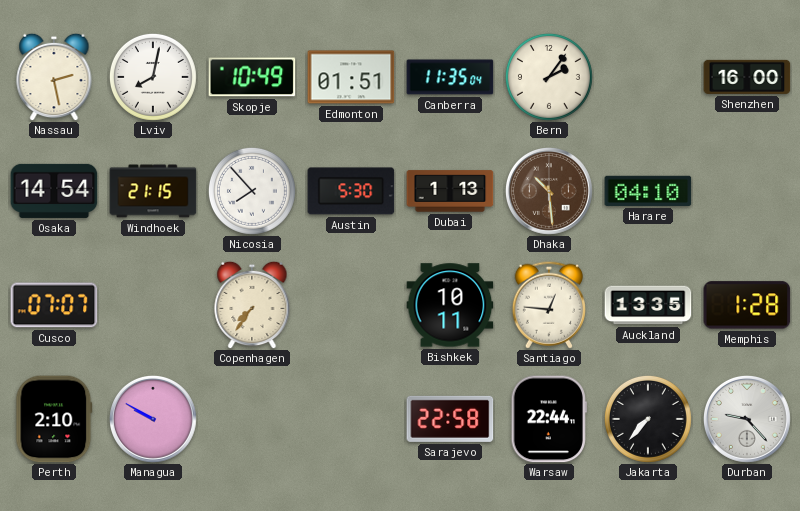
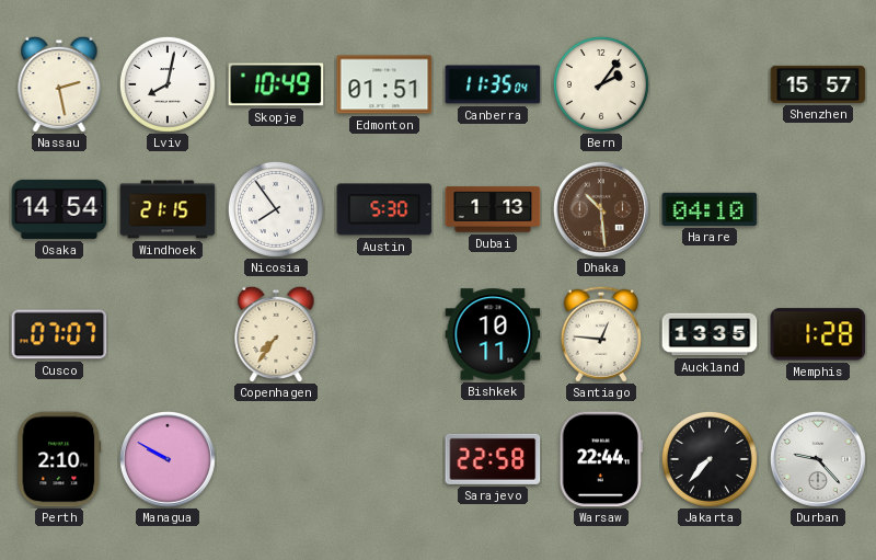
Shenzhen: 16:00 -> 15:57
Nicosia: 7:53 -> 7:54
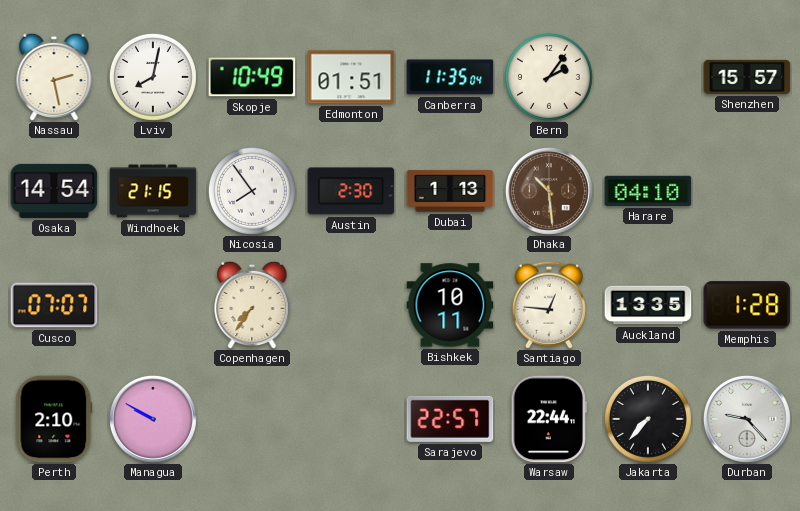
Austin: 5:30 -> 2:30
Sarajevo: 22:58 -> 22:57
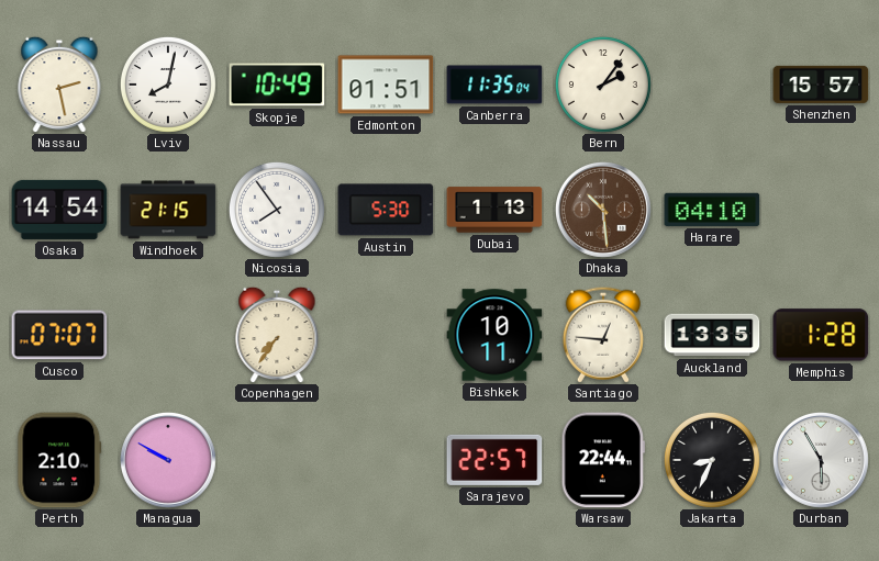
Austin: 2:30 -> 5:30
Jakarta: 7:37 -> 8:34
Durban: 9:23 -> 5:55
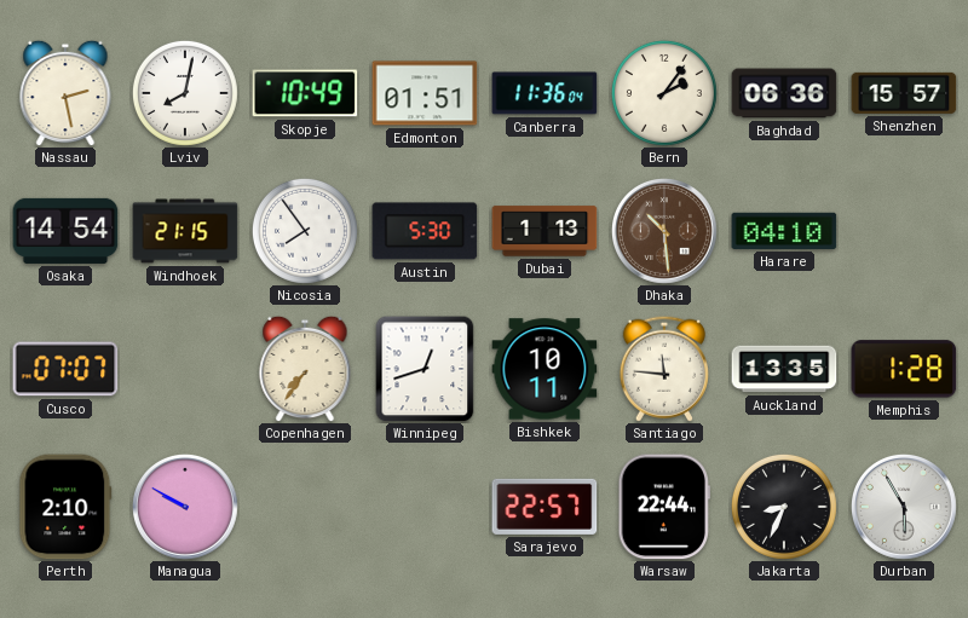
Canberra: 11:35 -> 11:36
Baghdad: none -> 06:36
Winnipeg: none -> 12:42
Santiago: 12:46 -> 11:46
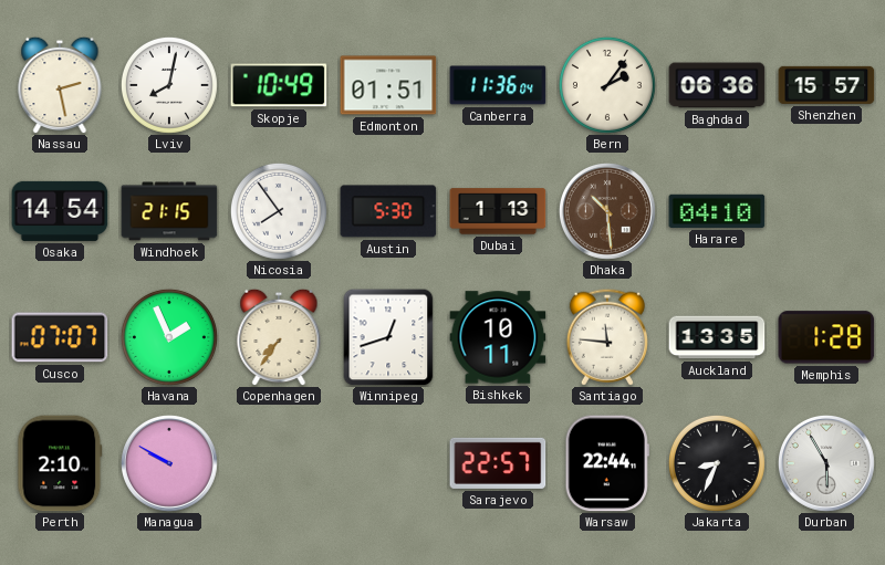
Havana: none -> 1:56
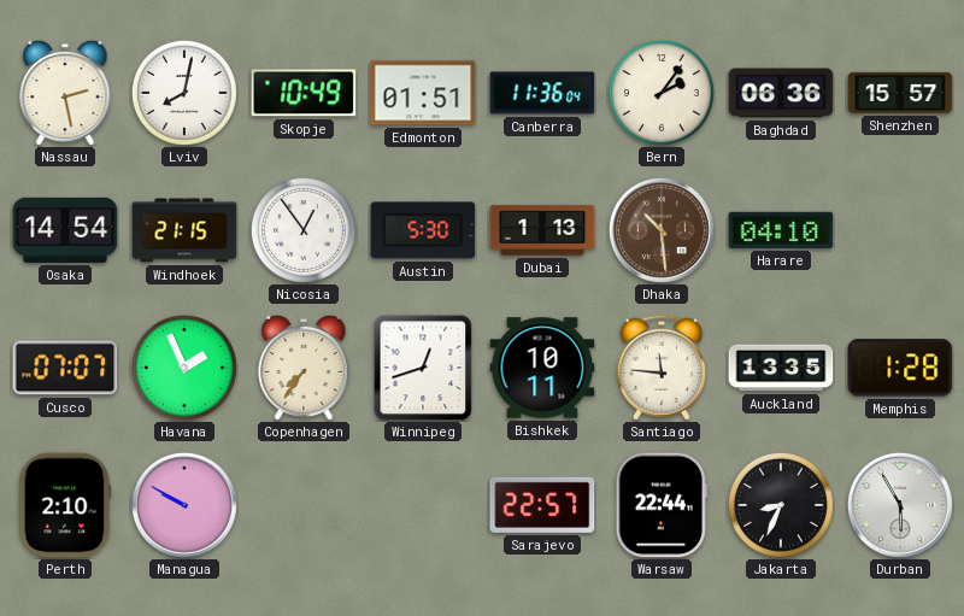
Nicosia: 7:54 -> 12:54
